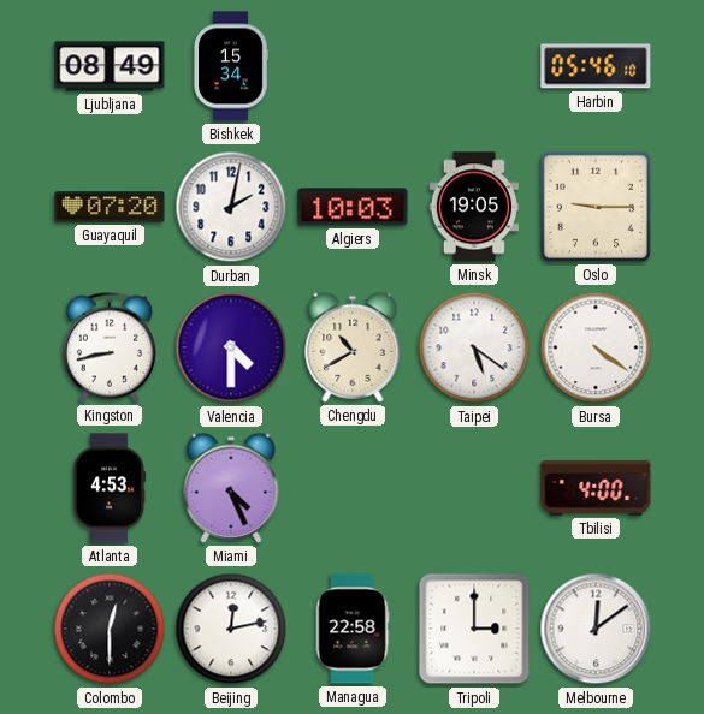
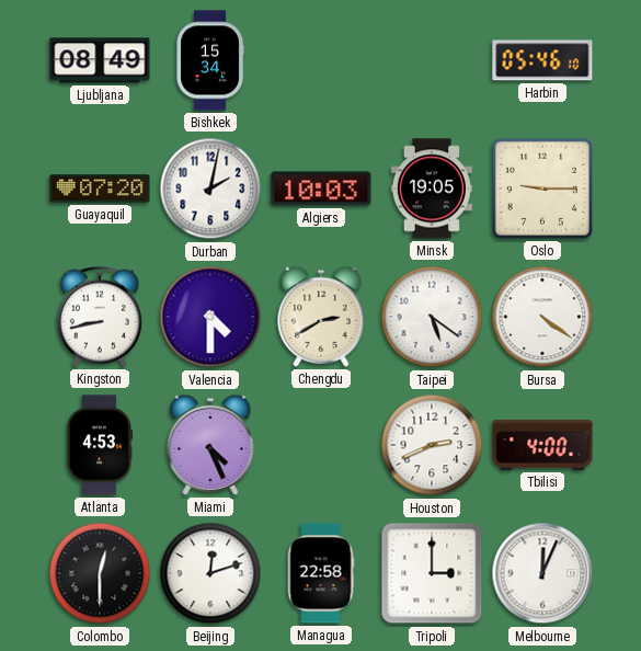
Chengdu: 10:40 -> 2:40
Houston: none -> 2:41
Beijing: 12:13 -> 12:12
Melbourne: 12:09 -> 12:04
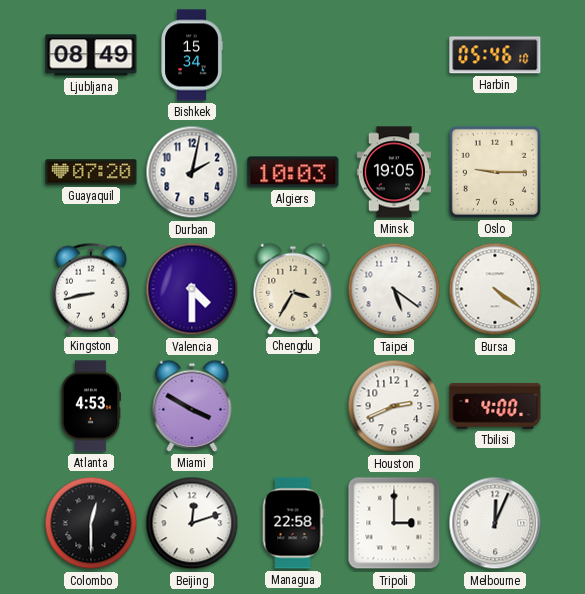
Chengdu: 2:40 -> 3:35
Miami: 4:26 -> 3:50
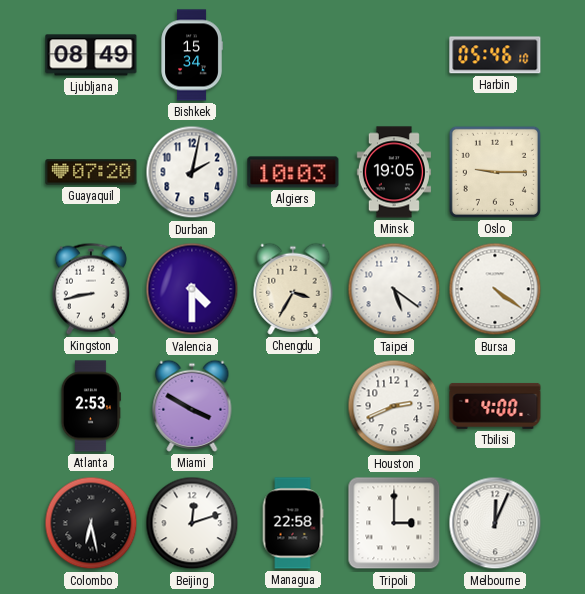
Atlanta: 4:53 -> 2:53
Colombo: 12:30 -> 6:28
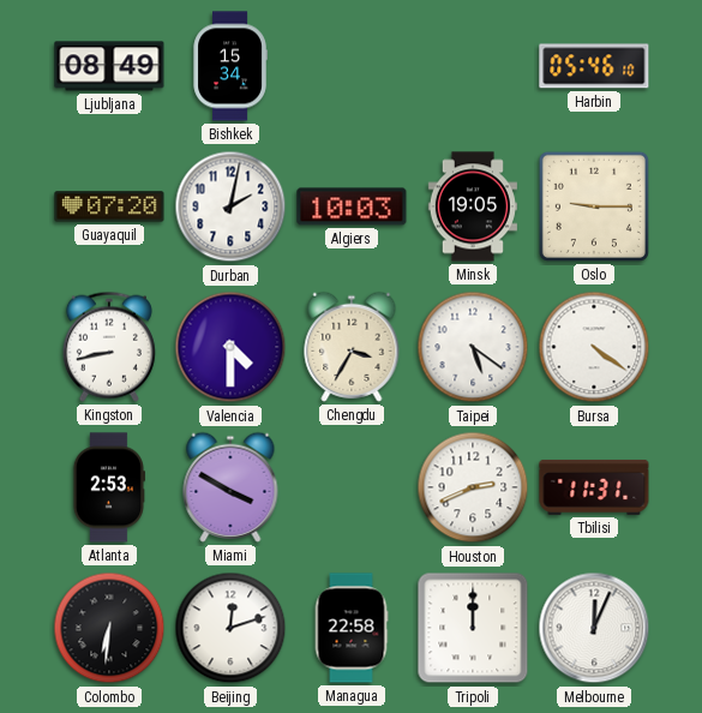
Tbilisi: 4:00 -> 11:31
Colombo: 6:28 -> 6:31
Tripoli: 3:00 -> 12:00
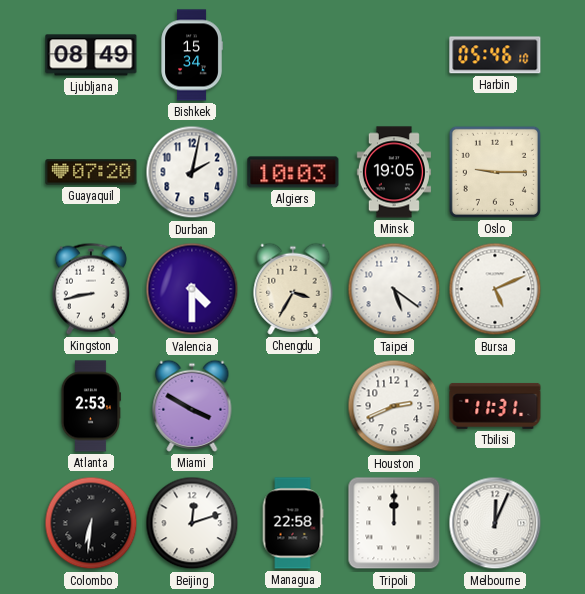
Bursa: 4:21 -> 5:11
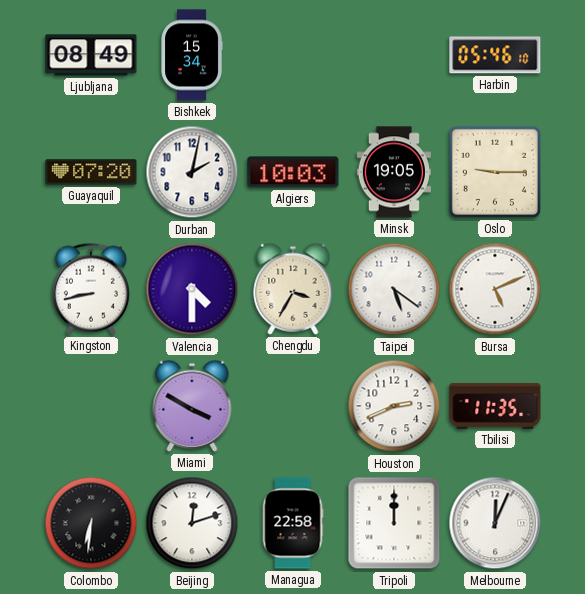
Atlanta: 2:53 -> none
Tbilisi: 11:31 -> 11:35
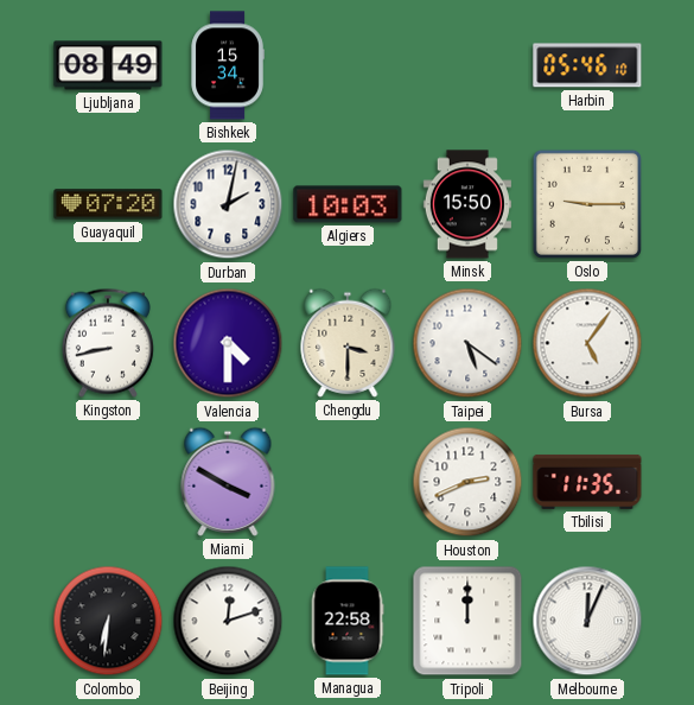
Minsk: 19:05 -> 15:50
Chengdu: 3:35 -> 3:30
Bursa: 5:11 -> 5:06
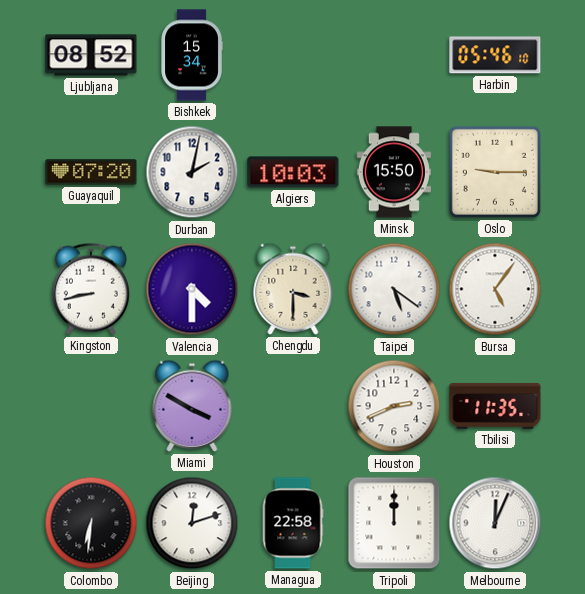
Ljubljana: 08:49 -> 08:52
